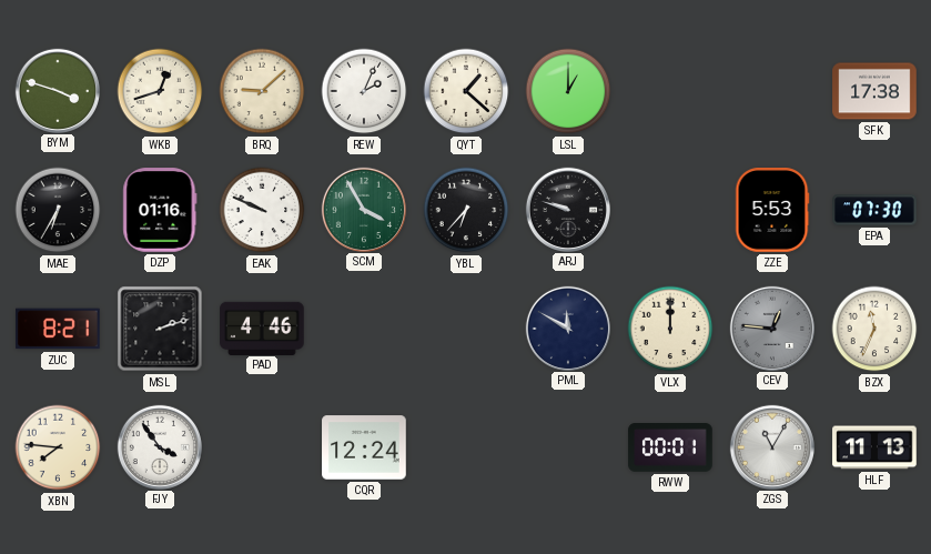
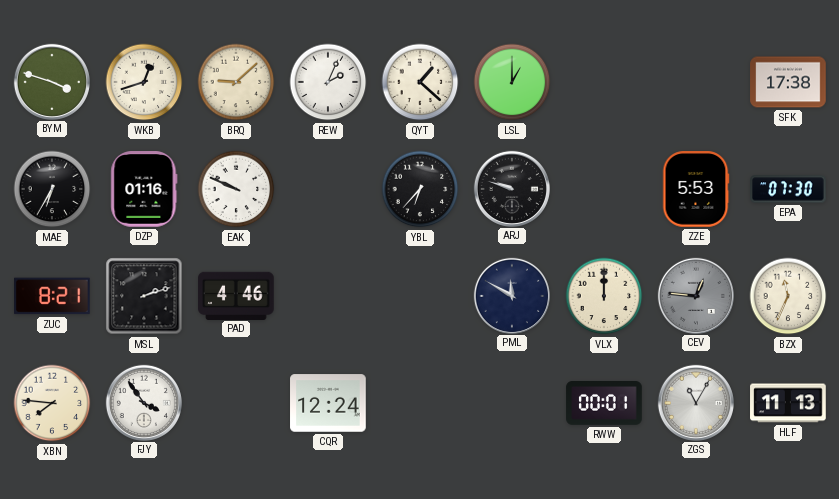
SCM: 3:55 -> none
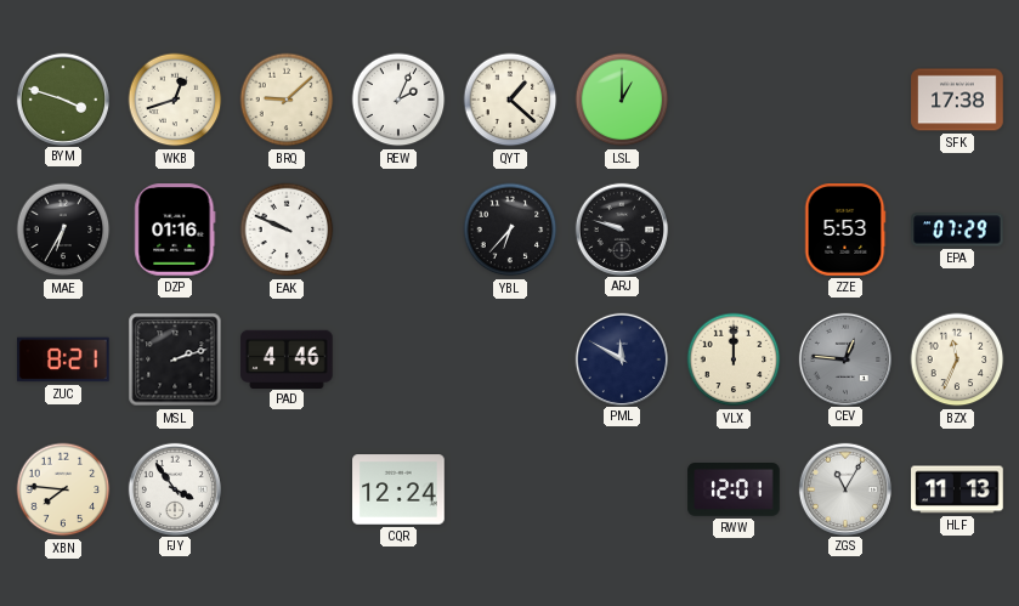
EPA: 07:30 -> 07:29
RWW: 00:01 -> 12:01
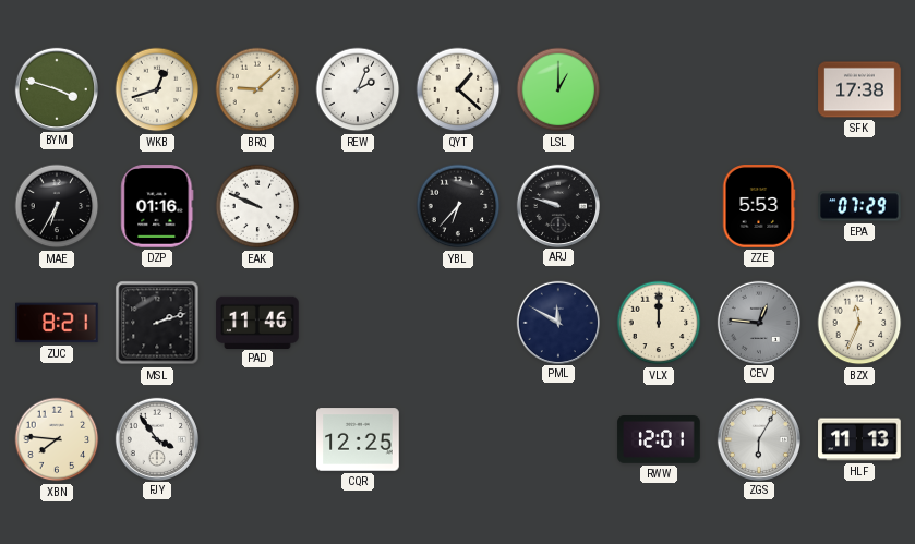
PAD: 4:46 -> 11:46
CQR: 12:24 -> 12:25
ZGS: 11:05 -> 6:05
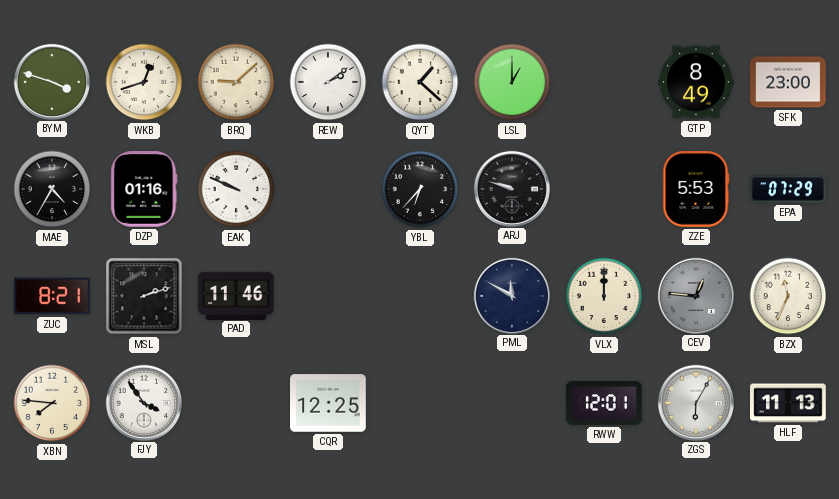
REW: 2:04 -> 2:09
GTP: none -> 8:49
SFK: 17:38 -> 23:00
MAE: 6:35 -> 4:35
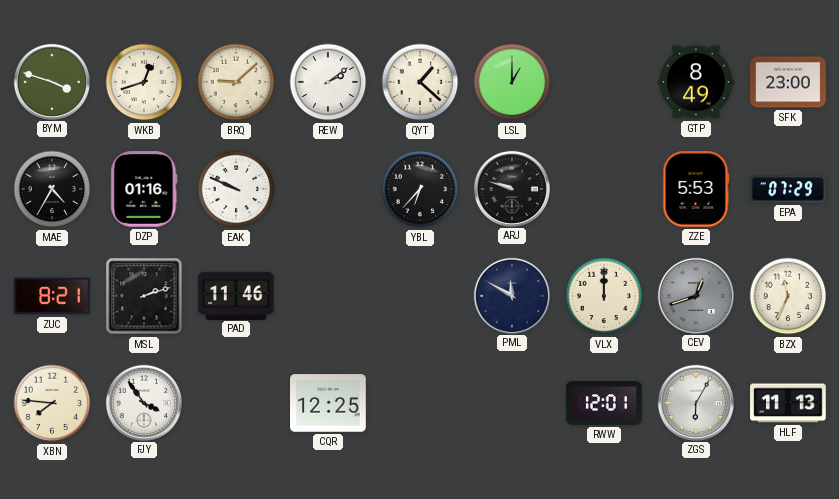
CEV: 12:46 -> 12:42
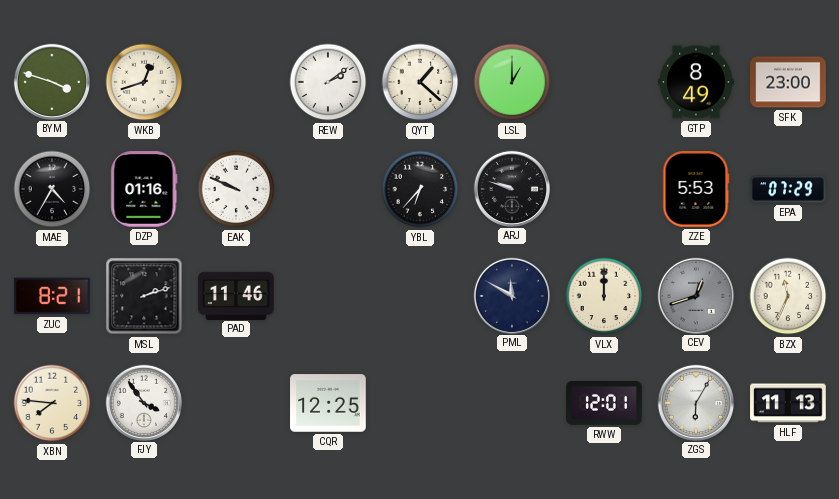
BRQ: 9:08 -> none
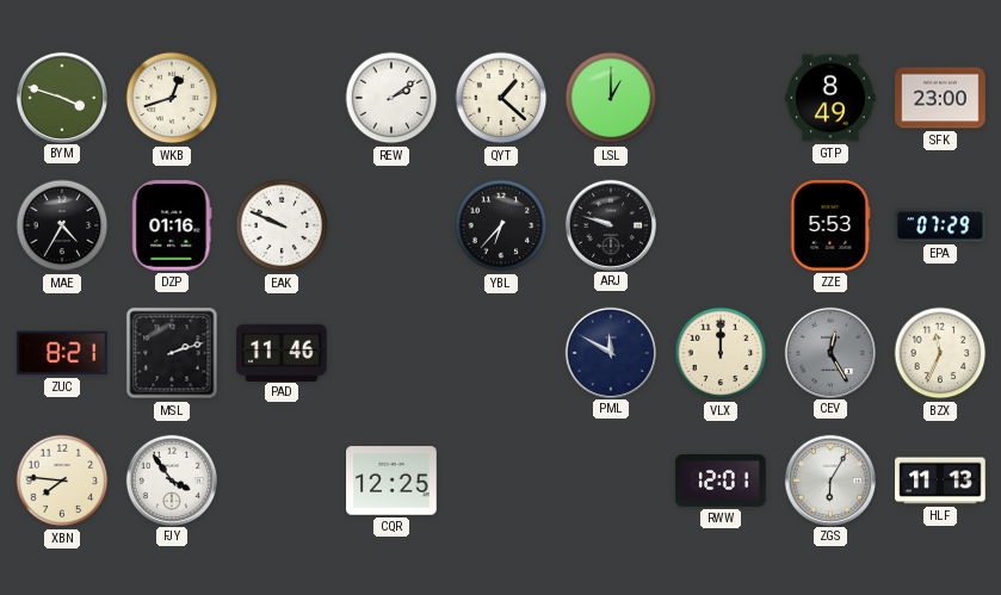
CEV: 12:42 -> 12:25
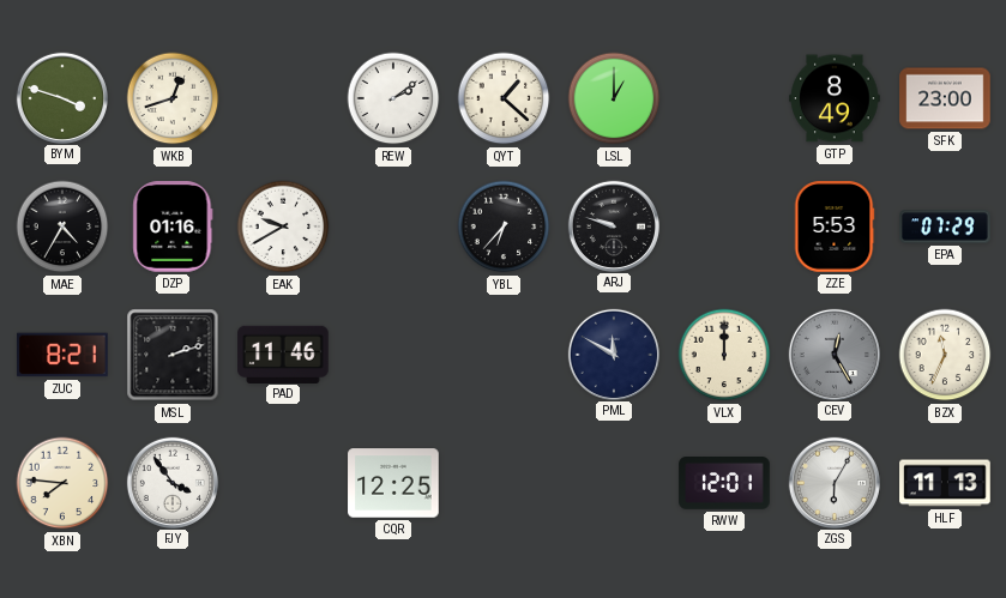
EAK: 9:49 -> 9:40
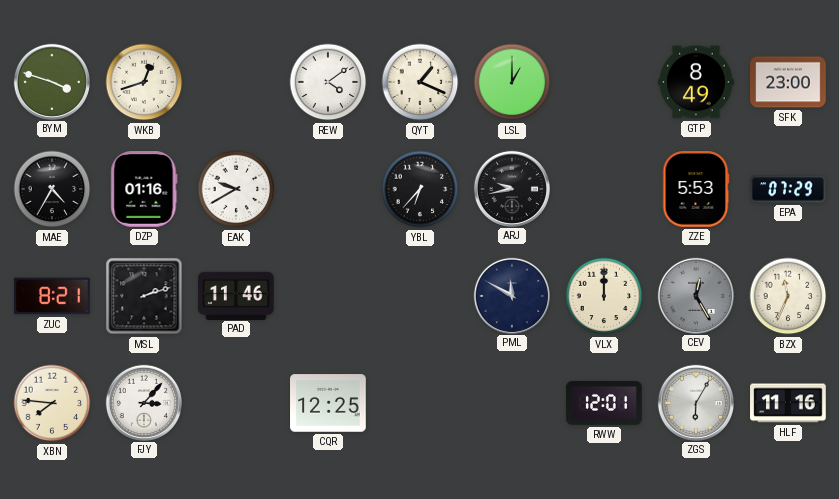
REW: 2:09 -> 4:09
QYT: 1:22 -> 1:19
ARJ: 9:48 -> 9:43
FJY: 3:54 -> 3:07
HLF: 11:13 -> 11:16
